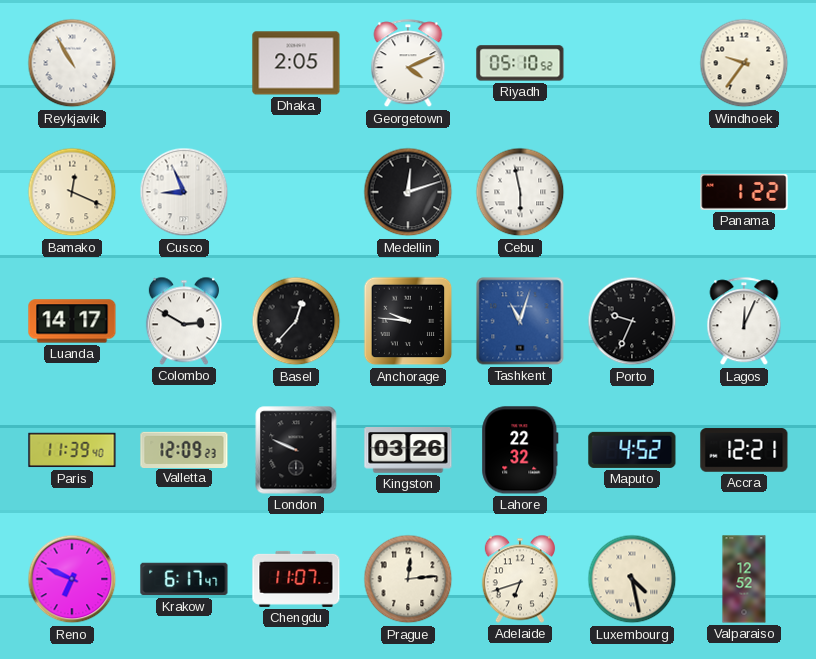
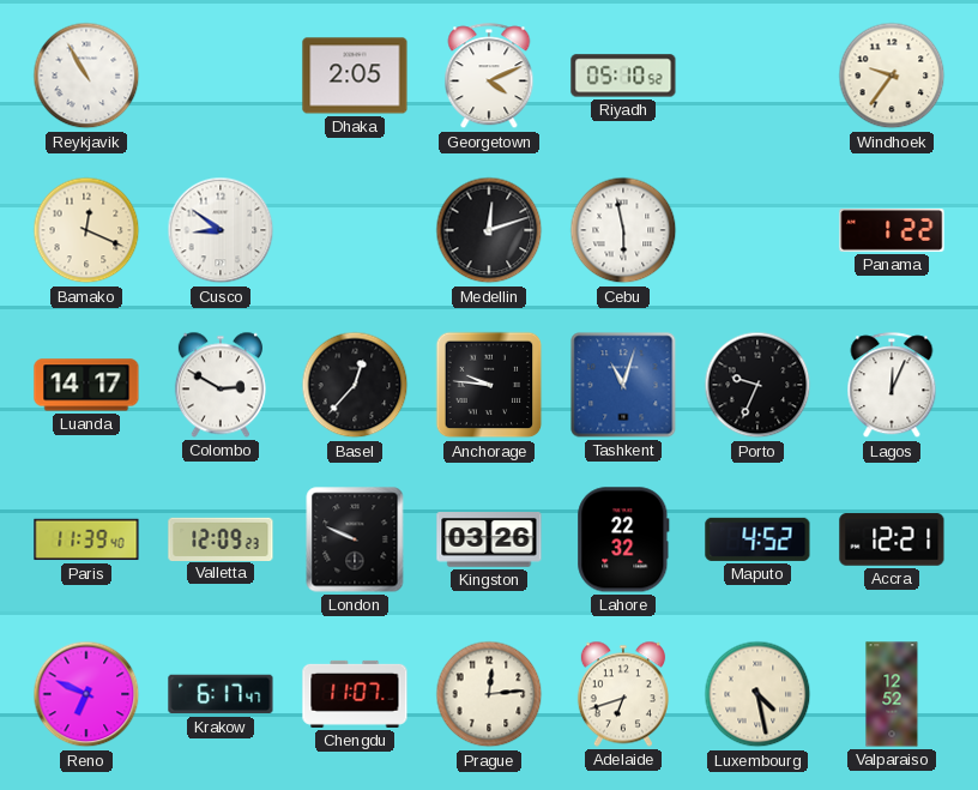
Cusco: 8:56 -> 8:51
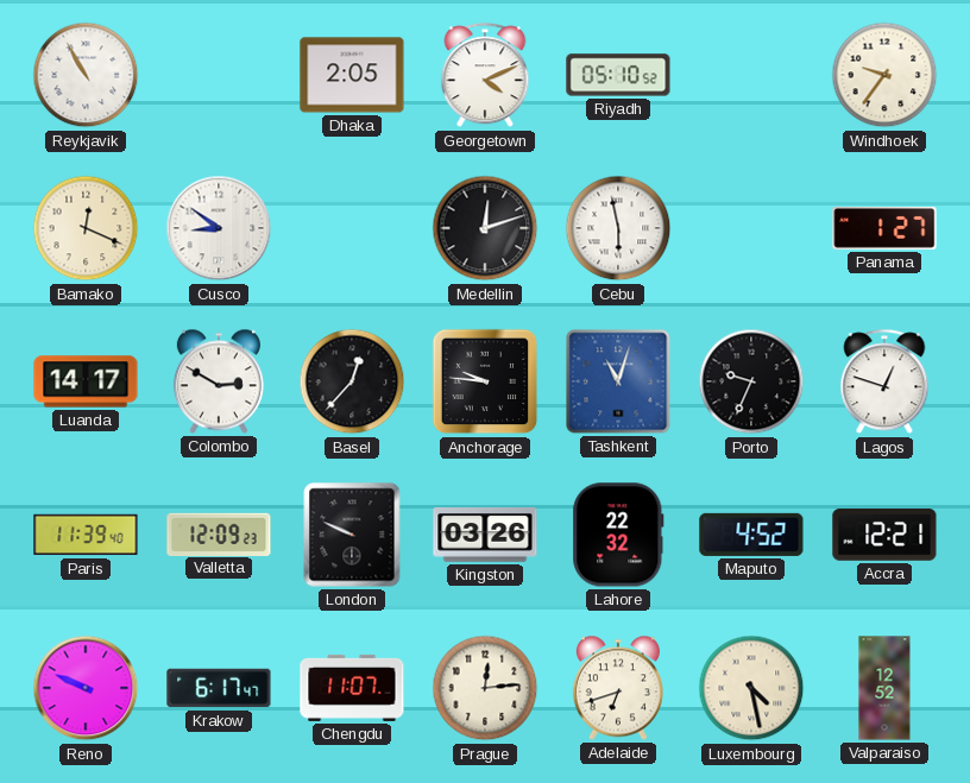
Panama: 1:22 -> 1:27
Lagos: 12:04 -> 12:48
Reno: 6:49 -> 9:49
